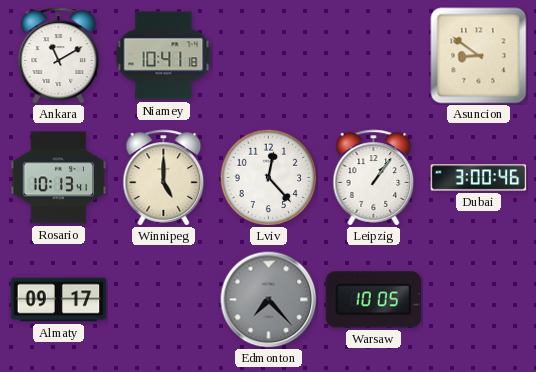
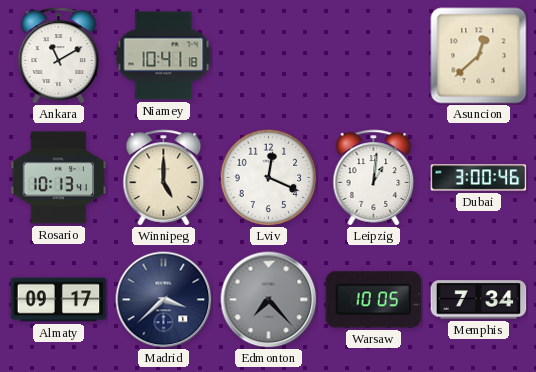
Asuncion: 8:51 -> 12:38
Lviv: 12:23 -> 12:19
Leipzig: 1:06 -> 1:01
Madrid: none -> 3:38
Memphis: none -> 7:34
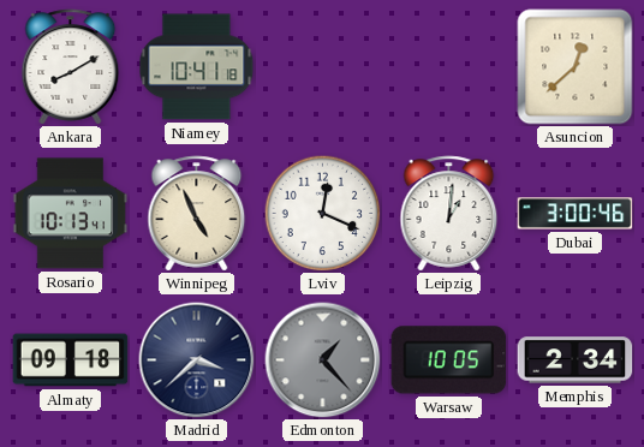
Ankara: 11:10 -> 8:10
Winnipeg: 5:00 -> 4:56
Almaty: 09:17 -> 09:18
Edmonton: 7:23 -> 1:23
Memphis: 7:34 -> 2:34
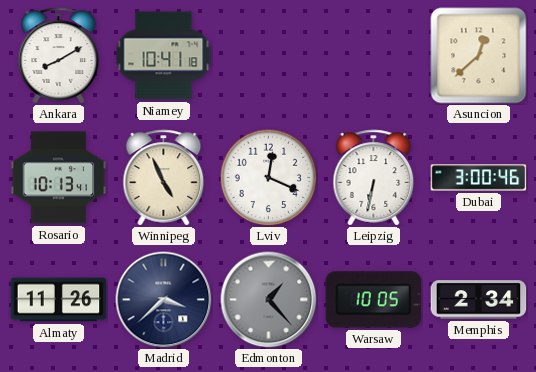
Leipzig: 1:01 -> 6:32
Almaty: 09:18 -> 11:26
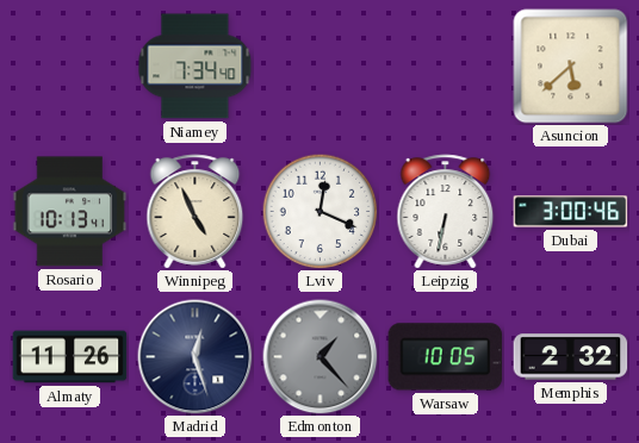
Ankara: 8:10 -> none
Niamey: 10:41 -> 7:34
Asuncion: 12:38 -> 5:38
Madrid: 3:38 -> 12:27
Memphis: 2:34 -> 2:32
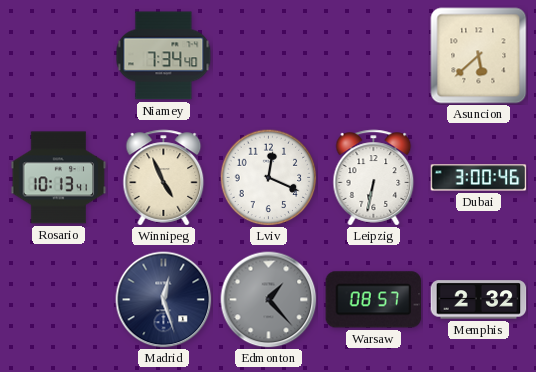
Almaty: 11:26 -> none
Warsaw: 10:05 -> 08:57
